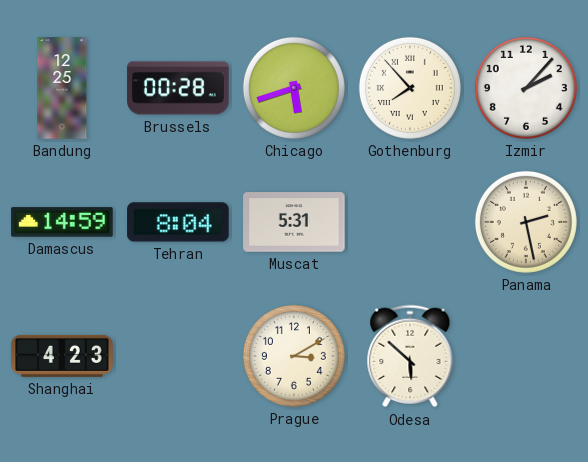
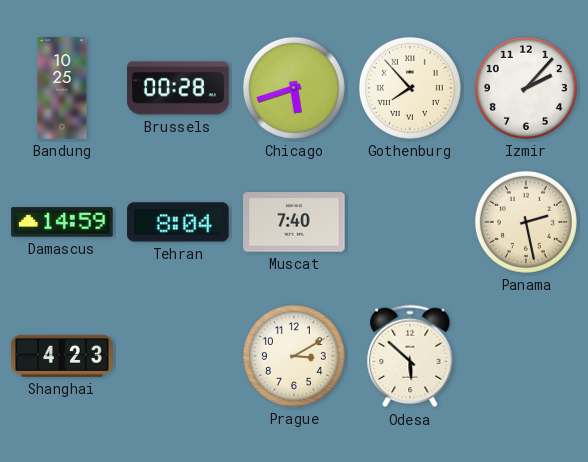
Bandung: 12:25 -> 10:25
Muscat: 5:31 -> 7:40
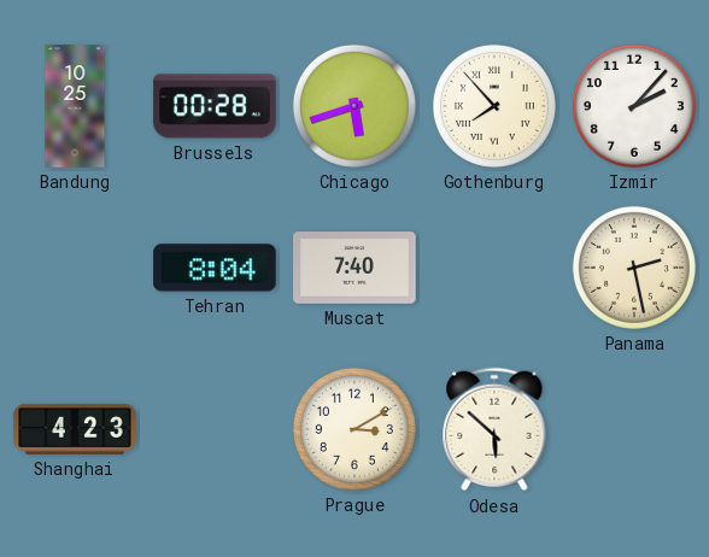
Damascus: 14:59 -> none
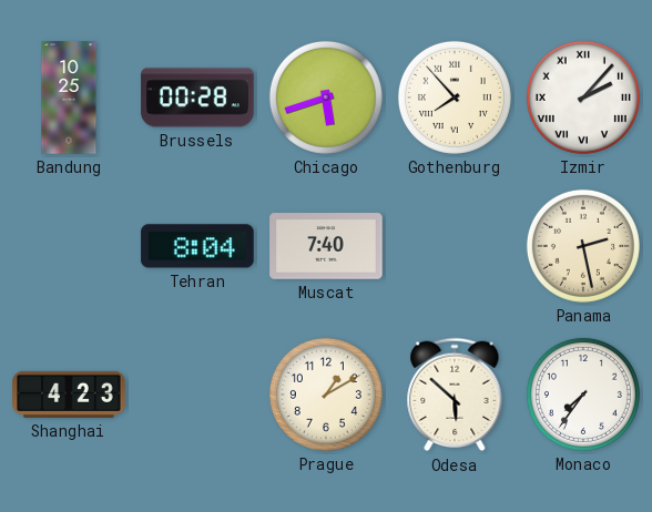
Izmir numerals: Arabic -> Roman
Prague: 3:10 -> 1:10
Monaco: none -> 7:36
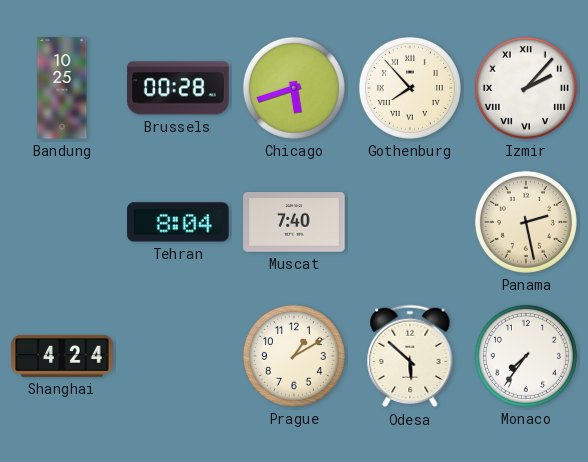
Shanghai: 4:23 -> 4:24
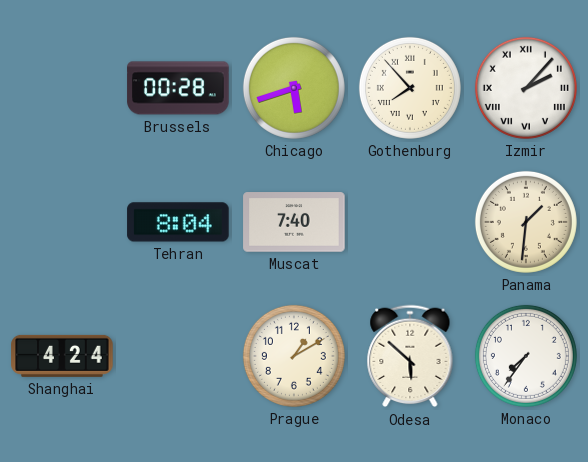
Bandung: 10:25 -> none
Panama: 2:28 -> 1:31
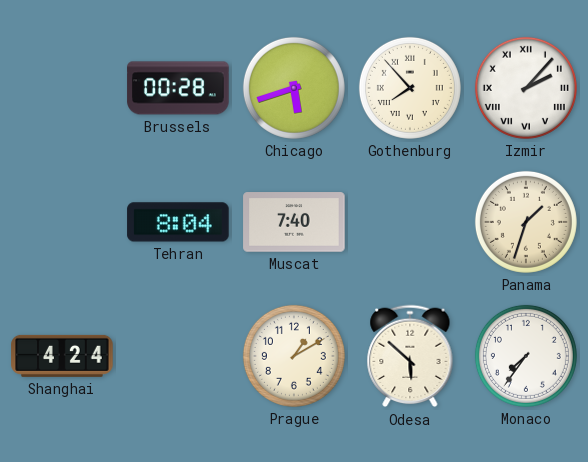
Panama: 1:31 -> 1:33
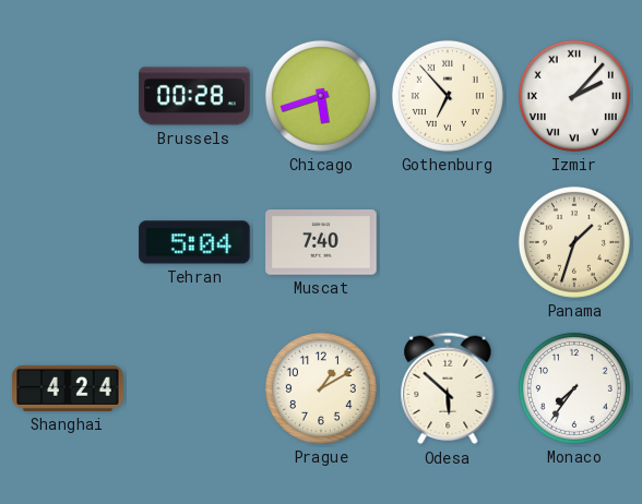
Gothenburg: 7:53 -> 6:53
Tehran: 8:04 -> 5:04
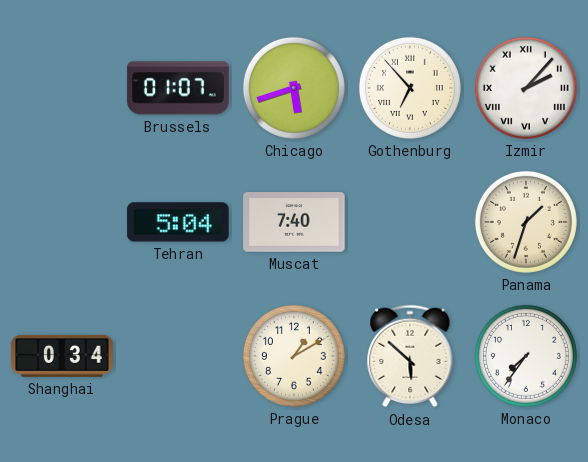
Brussels: 00:28 -> 01:07
Shanghai: 4:24 -> 0:34
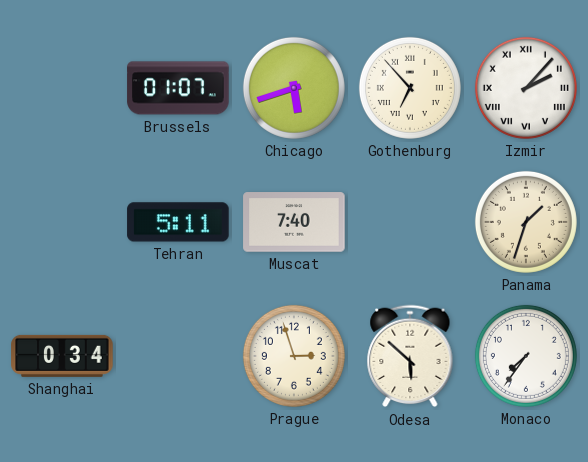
Tehran: 5:04 -> 5:11
Prague: 1:10 -> 2:57
